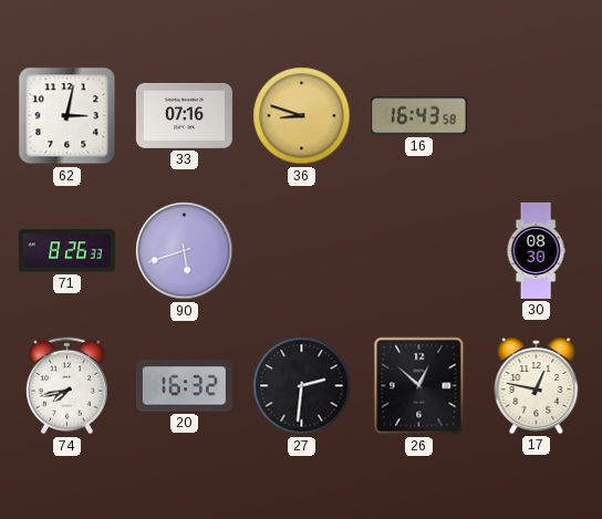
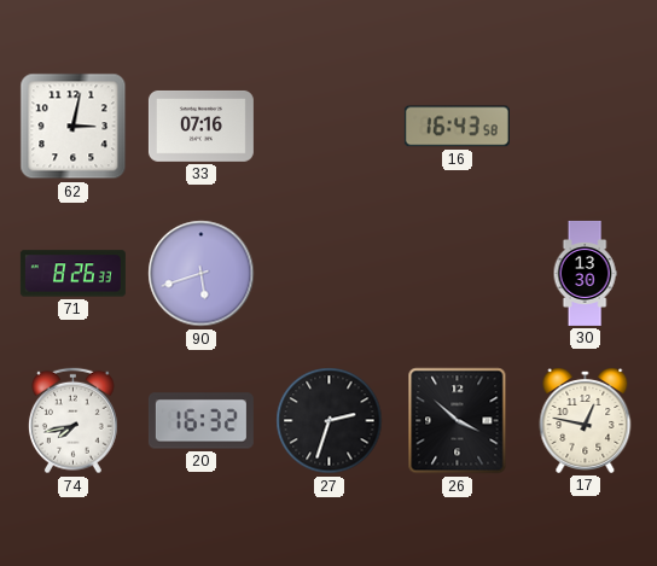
36: 8:48 -> none
30: 08:30 -> 13:30
27: 2:31 -> 2:33
26: 12:52 -> 3:52
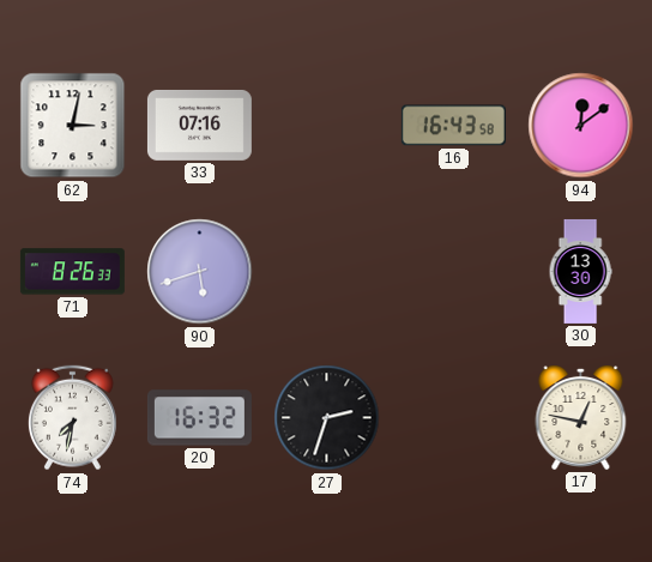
94: none -> 12:09
74: 7:43 -> 7:32
26: 3:52 -> none
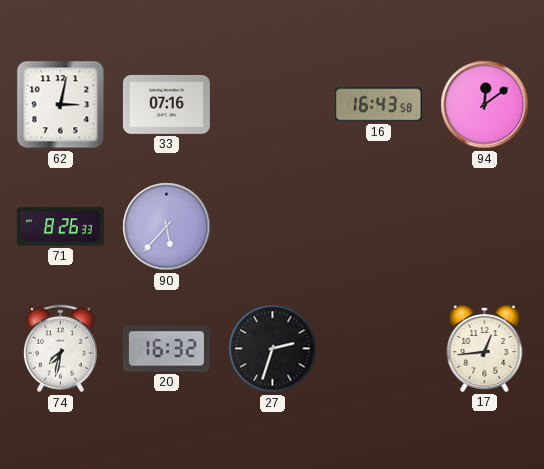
90: 5:42 -> 5:37
30: 13:30 -> none
17: 12:47 -> 12:44
